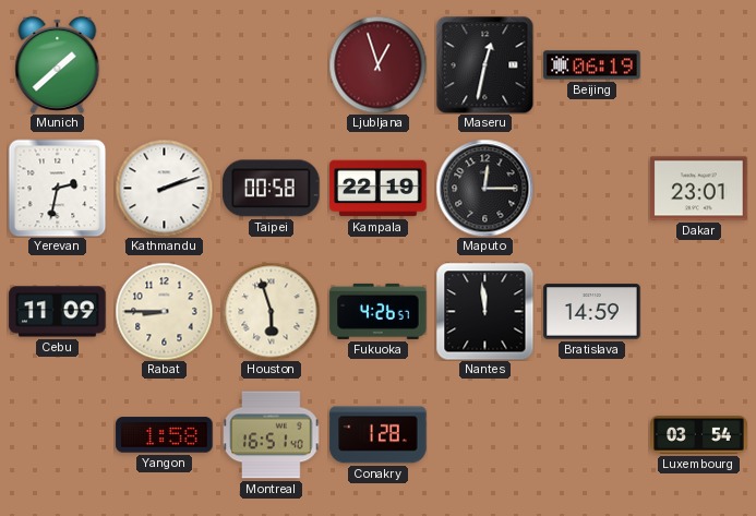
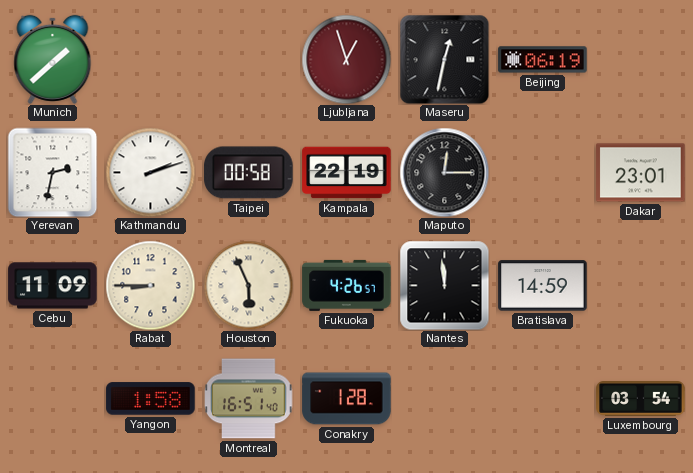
Houston: 5:57 -> 5:56
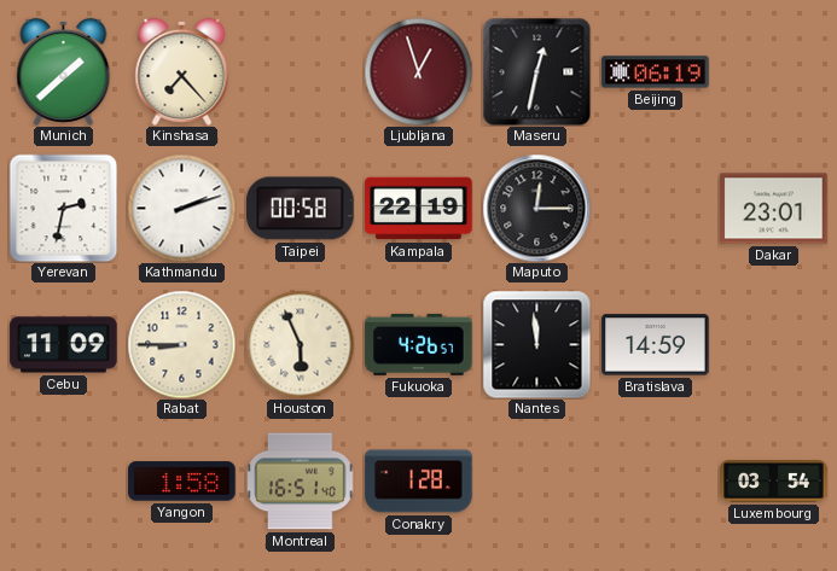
Kinshasa: none -> 7:23
